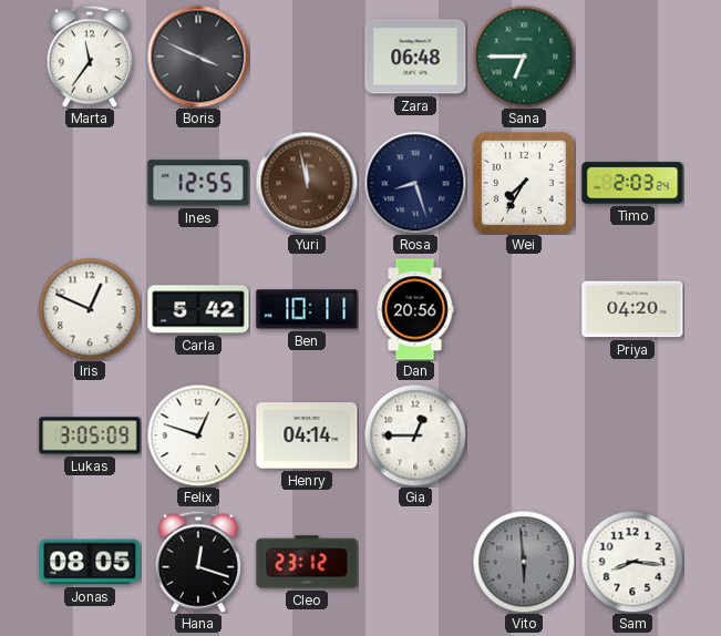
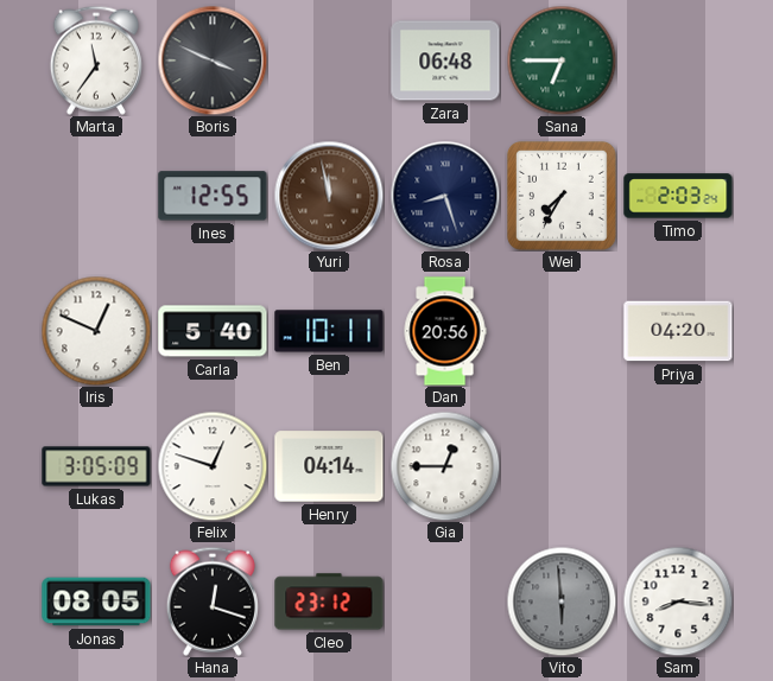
Carla: 5:42 -> 5:40
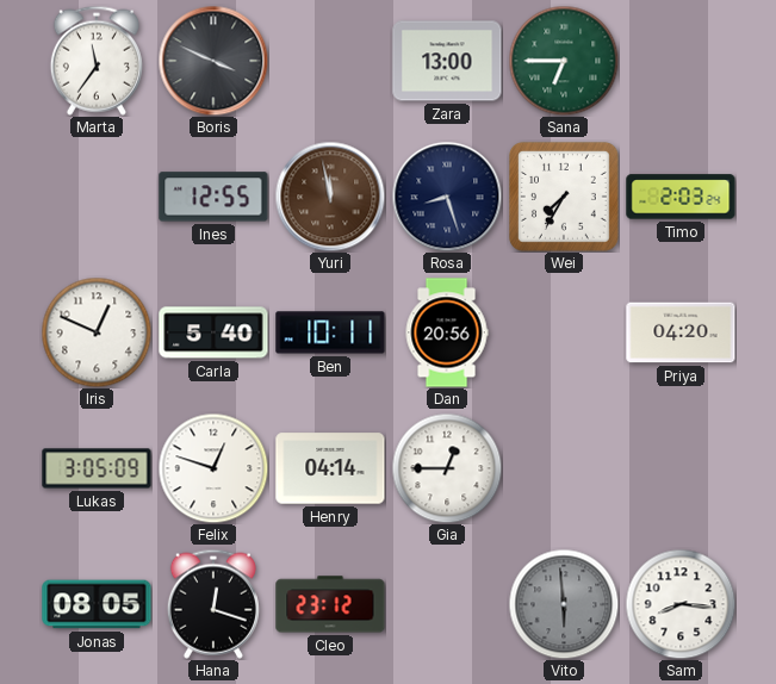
Zara: 06:48 -> 13:00
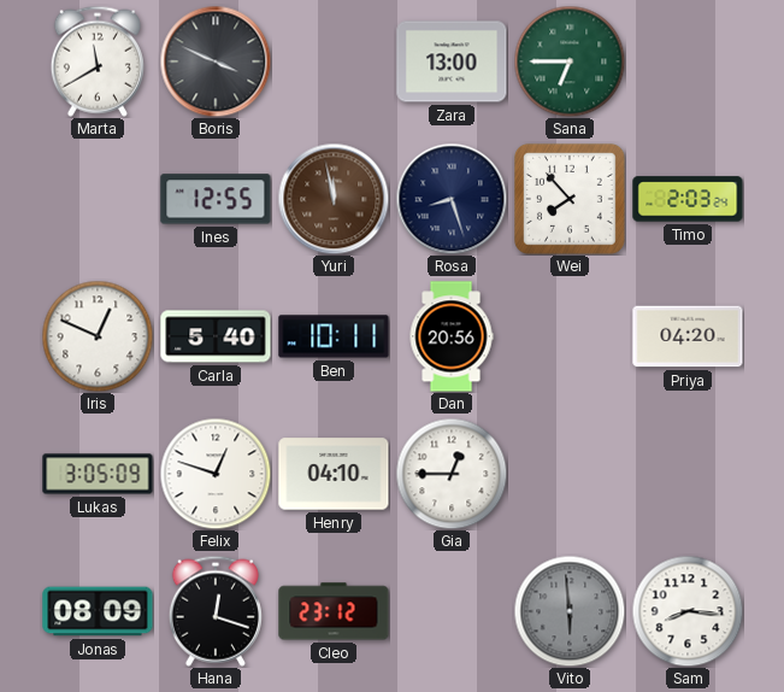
Marta: 11:36 -> 11:40
Wei: 7:35 -> 7:53
Henry: 04:14 -> 04:10
Jonas: 08:05 -> 08:09
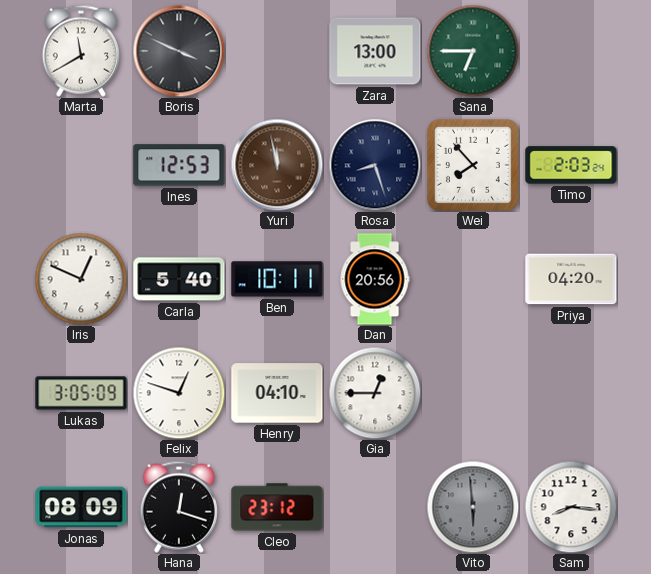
Ines: 12:55 -> 12:53
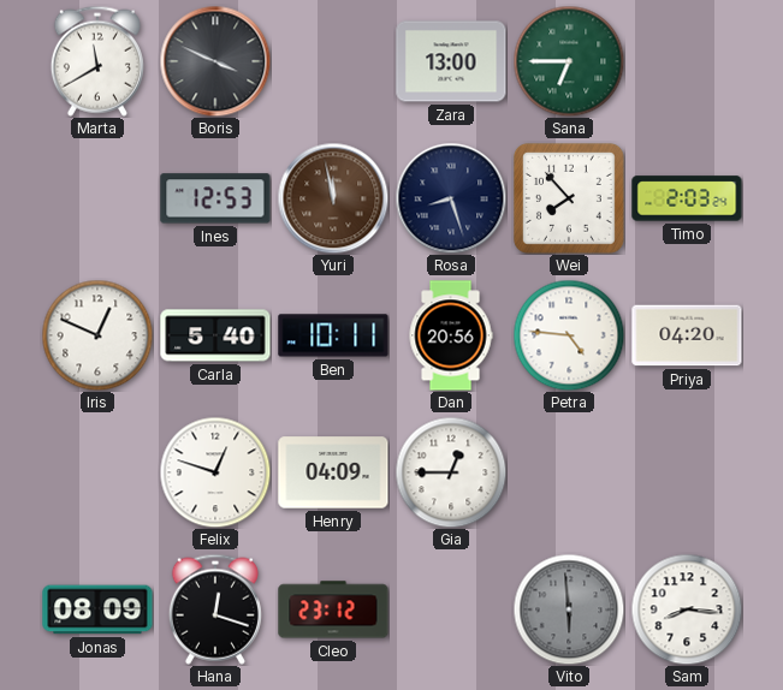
Petra: none -> 4:46
Lukas: 3:05 -> none
Henry: 04:10 -> 04:09
